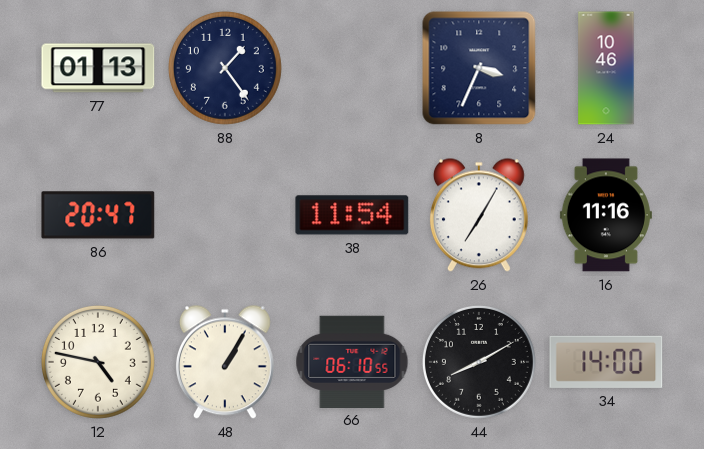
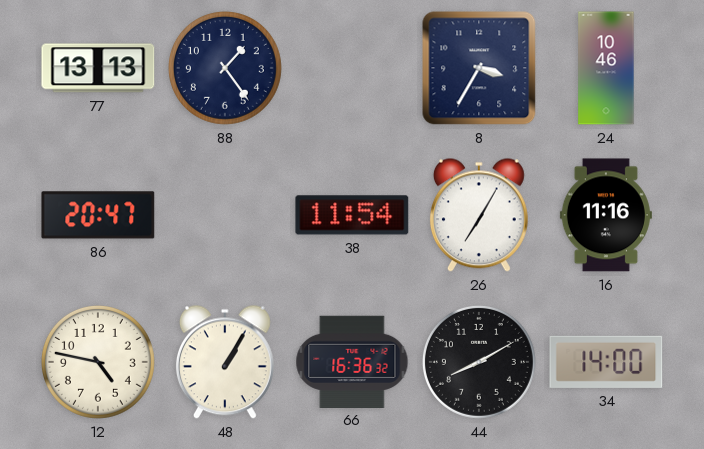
77: 01:13 -> 13:13
8: 3:34 -> 3:35
66: 06:10 -> 16:36
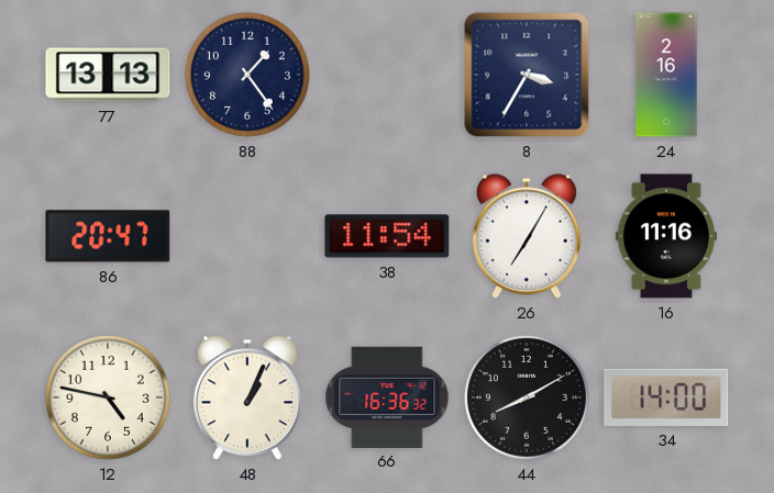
24: 10:46 -> 2:16
48: 1:05 -> 1:04
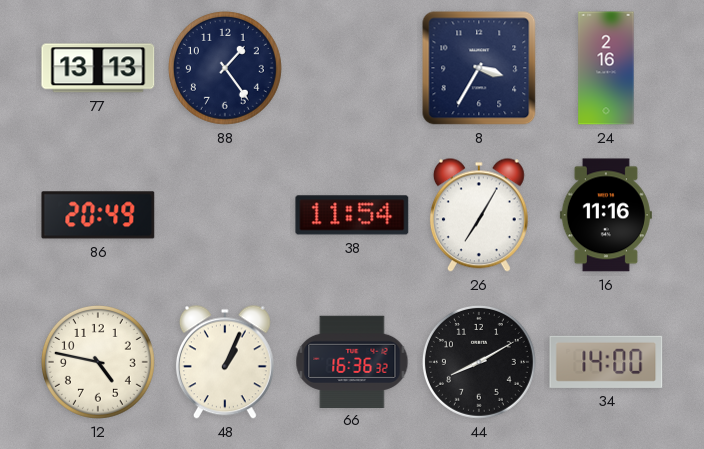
86: 20:47 -> 20:49
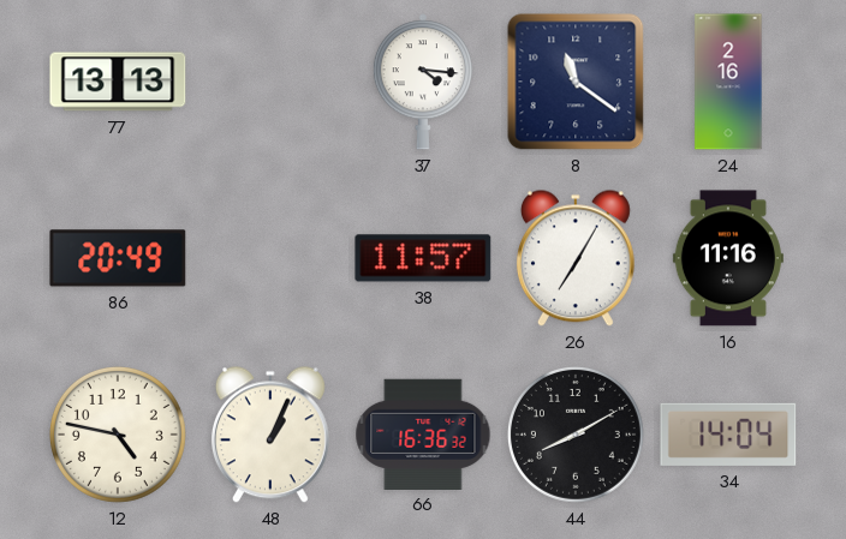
88: 1:24 -> none
37: none -> 4:16
8: 3:35 -> 11:21
38: 11:54 -> 11:57
34: 14:00 -> 14:04
